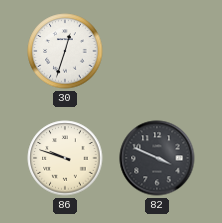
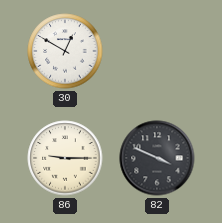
30: 12:33 -> 12:50
86: 9:48 -> 9:15
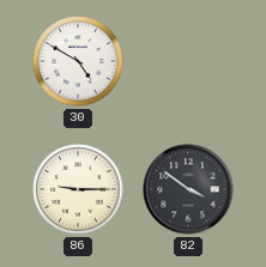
30: 12:50 -> 4:50
82: 3:49 -> 3:51
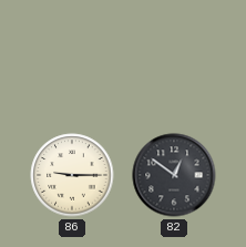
30: 4:50 -> none
82: 3:51 -> 12:51
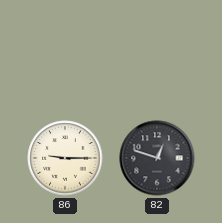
82: 12:51 -> 12:48
